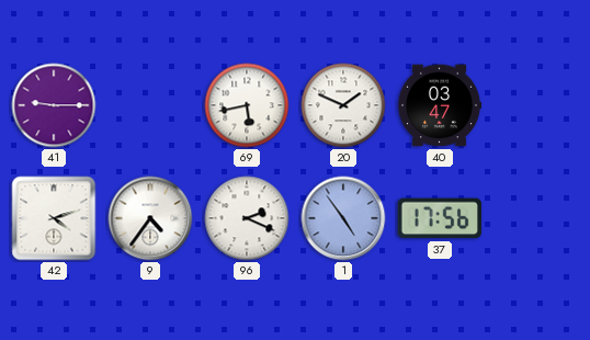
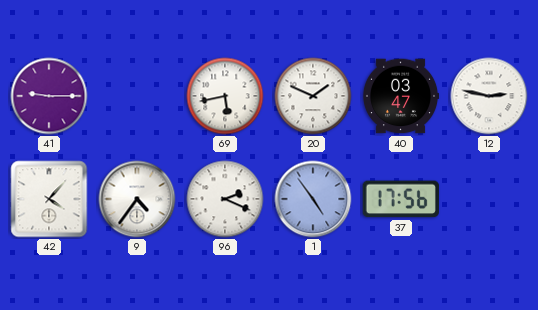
12: none -> 2:47
42: 4:12 -> 4:07
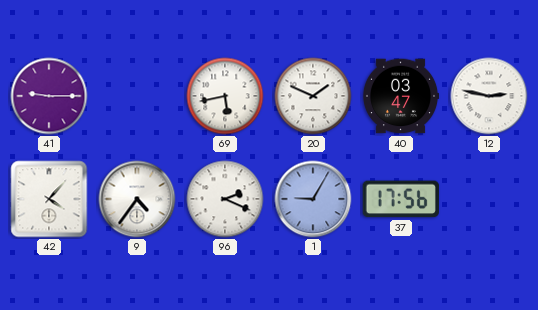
1: 4:54 -> 9:05
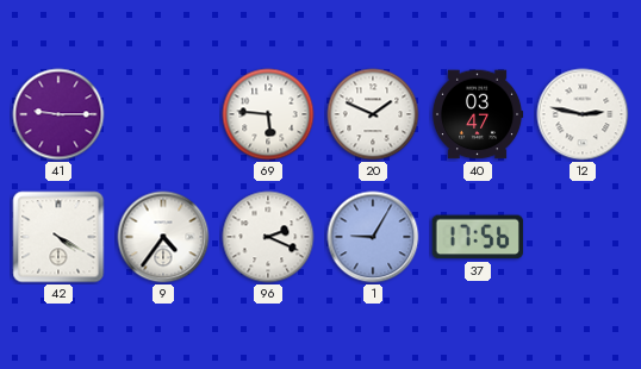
69: 5:43 -> 5:46
42: 4:07 -> 4:20
